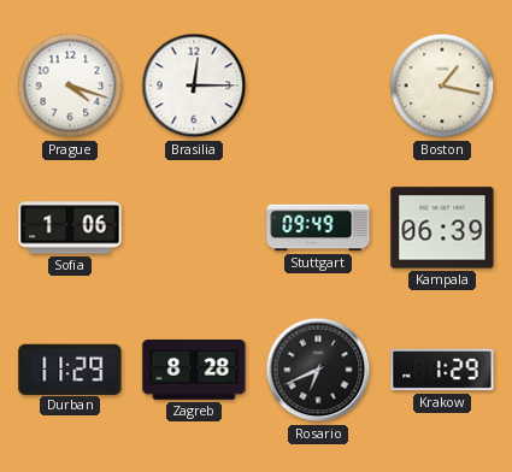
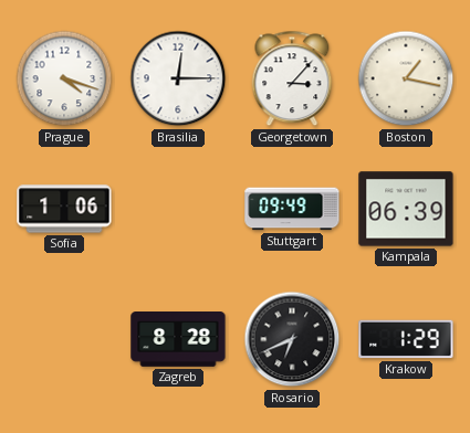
Georgetown: none -> 3:07
Durban: 11:29 -> none
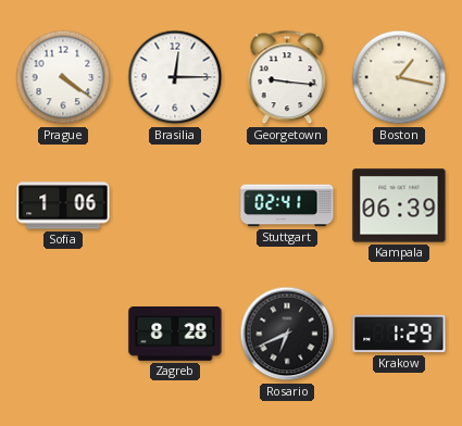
Prague: 4:18 -> 4:21
Georgetown: 3:07 -> 9:16
Stuttgart: 09:49 -> 02:41
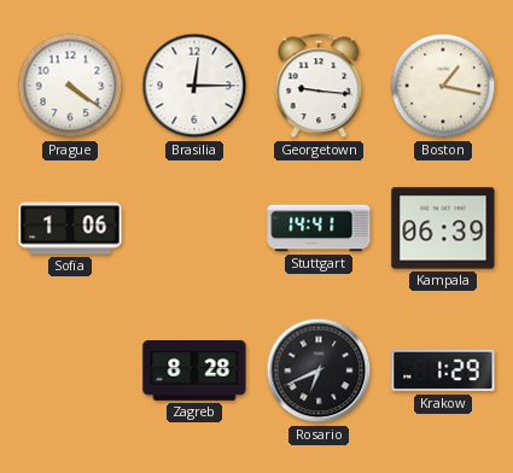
Stuttgart: 02:41 -> 14:41
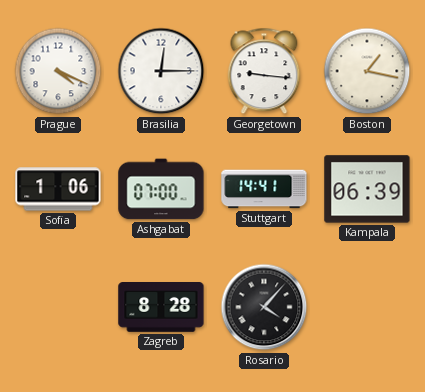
Prague: 4:21 -> 4:19
Ashgabat: none -> 07:00
Rosario: 6:41 -> 4:07
Krakow: 1:29 -> none
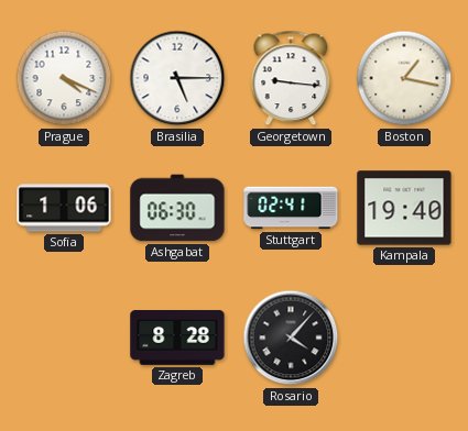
Brasilia: 12:15 -> 5:15
Ashgabat: 07:00 -> 06:30
Stuttgart: 14:41 -> 02:41
Kampala: 06:39 -> 19:40
